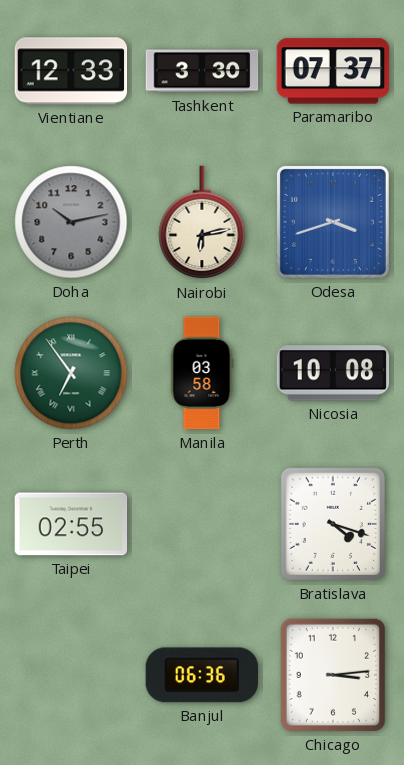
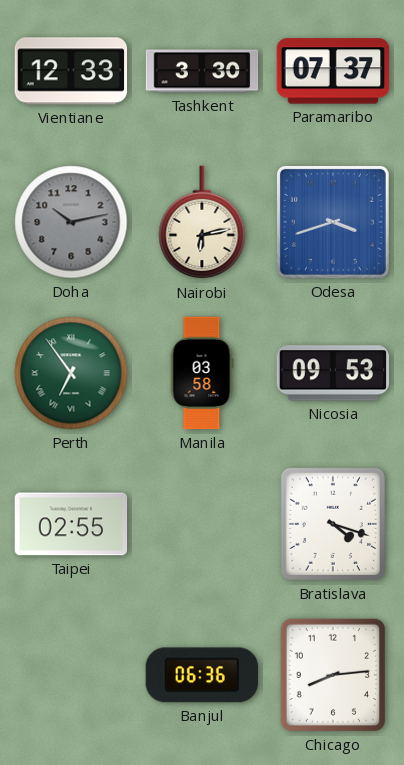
Nicosia: 10:08 -> 09:53
Chicago: 3:14 -> 8:14
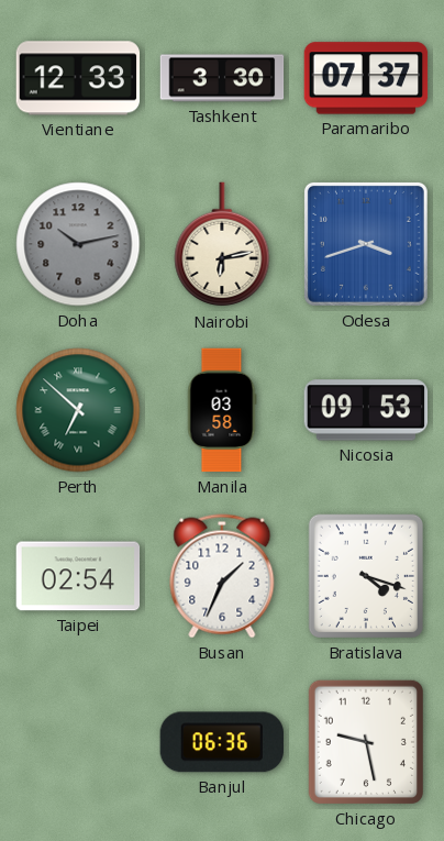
Perth: 6:54 -> 6:52
Taipei: 02:55 -> 02:54
Busan: none -> 1:34
Chicago: 8:14 -> 9:28
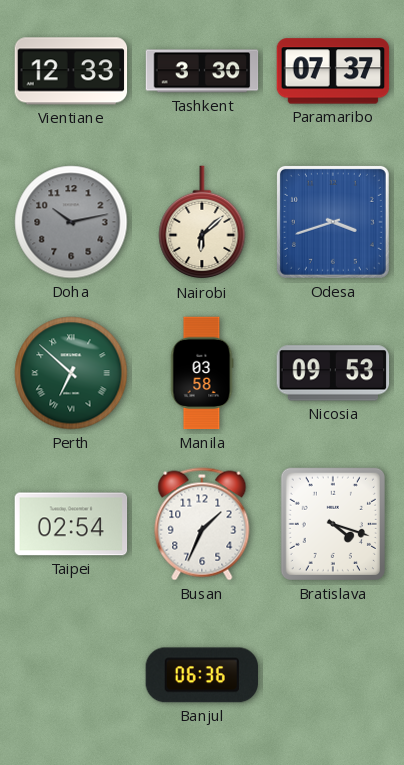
Nairobi: 6:13 -> 6:08
Chicago: 9:28 -> none
